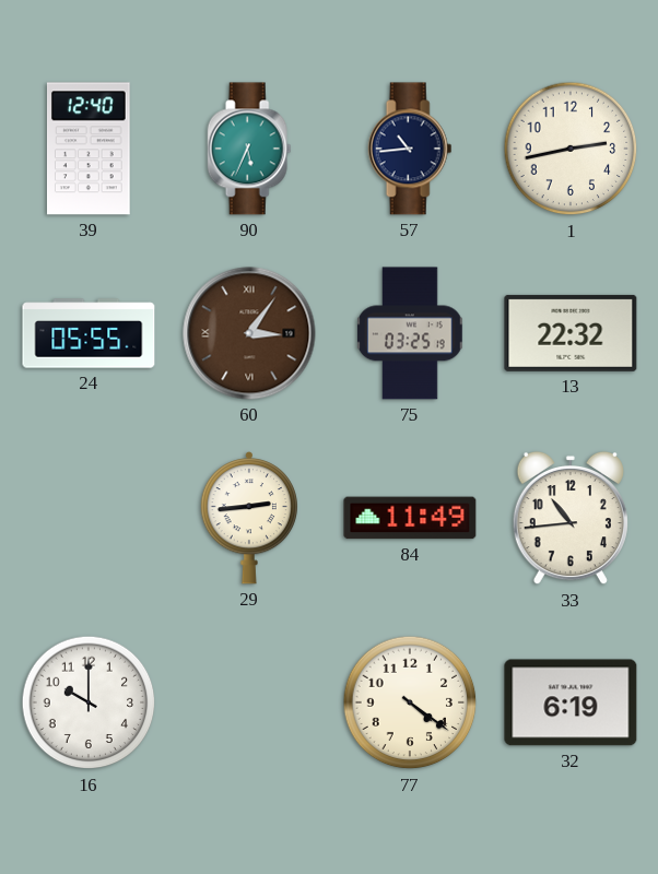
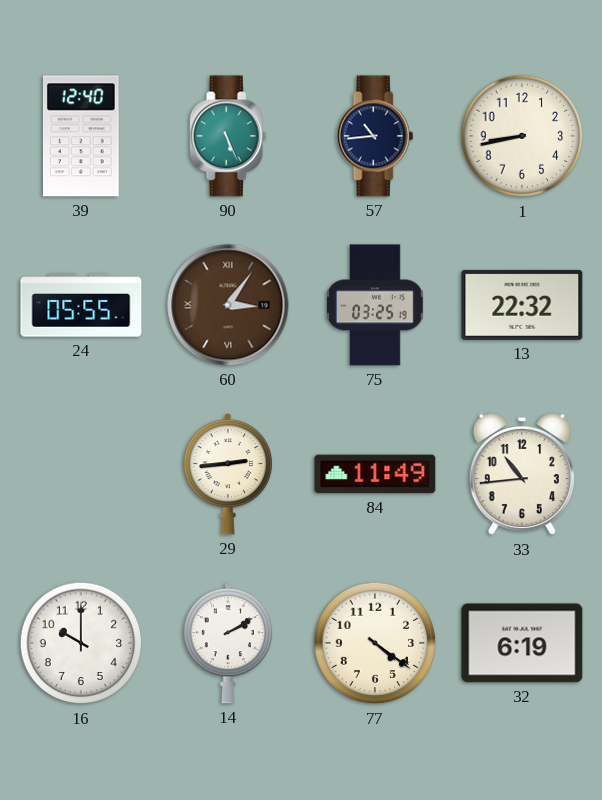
90: 5:34 -> 5:26
1: 2:43 -> 8:43
14: none -> 2:10
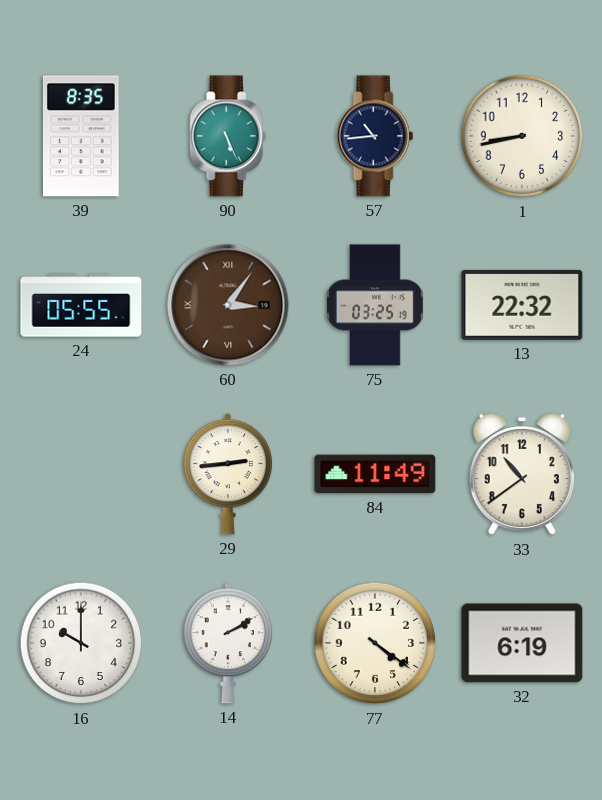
39: 12:40 -> 8:35
33: 10:44 -> 10:39
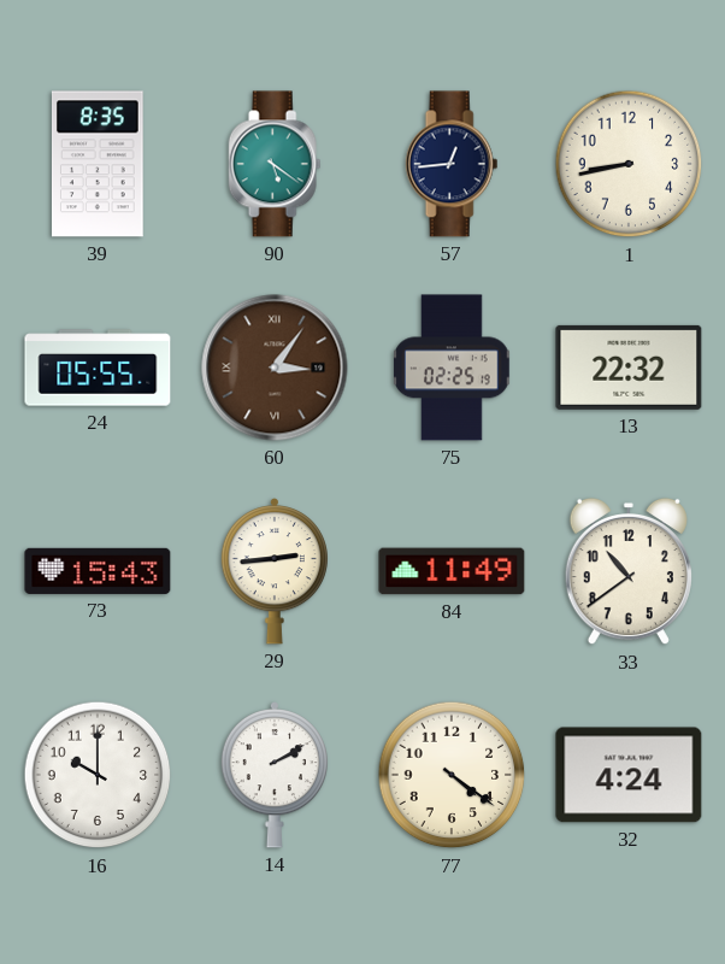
90: 5:26 -> 5:21
57: 10:44 -> 12:44
75: 03:25 -> 02:25
73: none -> 15:43
32: 6:19 -> 4:24
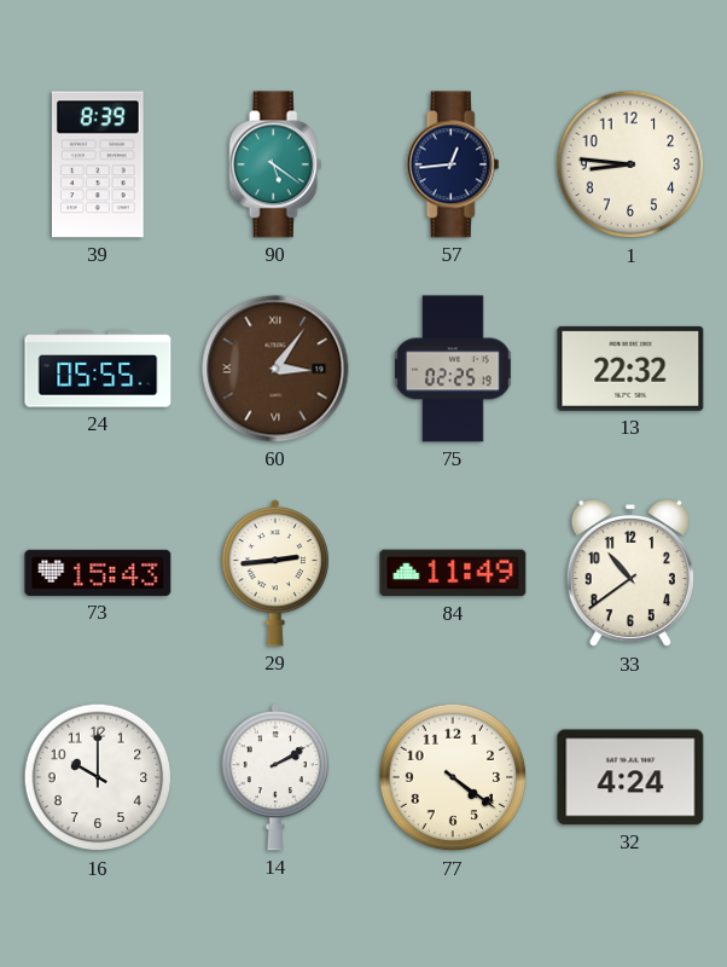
39: 8:35 -> 8:39
1: 8:43 -> 8:46
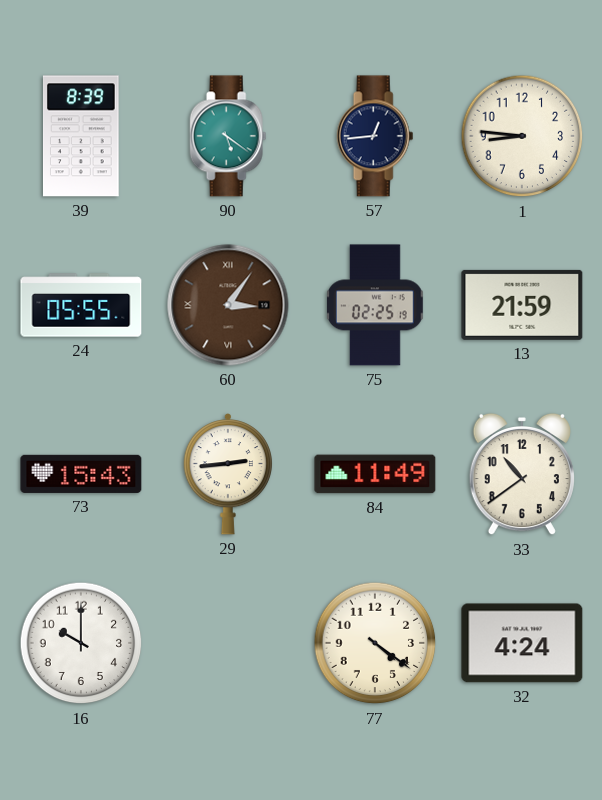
13: 22:32 -> 21:59
14: 2:10 -> none
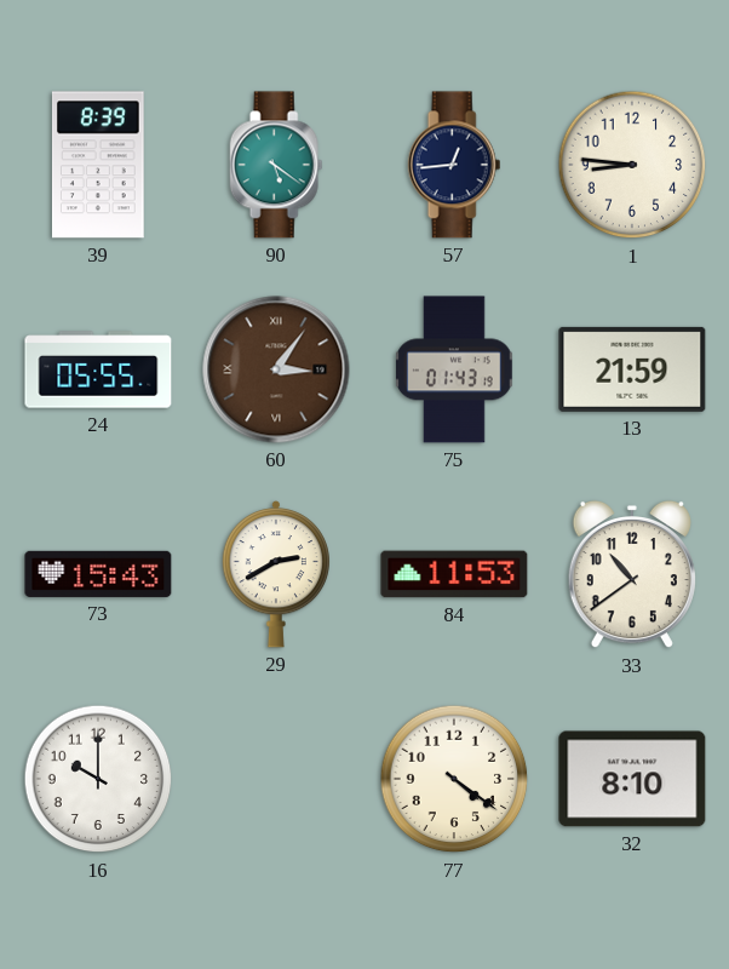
75: 02:25 -> 01:43
29: 2:44 -> 2:40
84: 11:49 -> 11:53
32: 4:24 -> 8:10
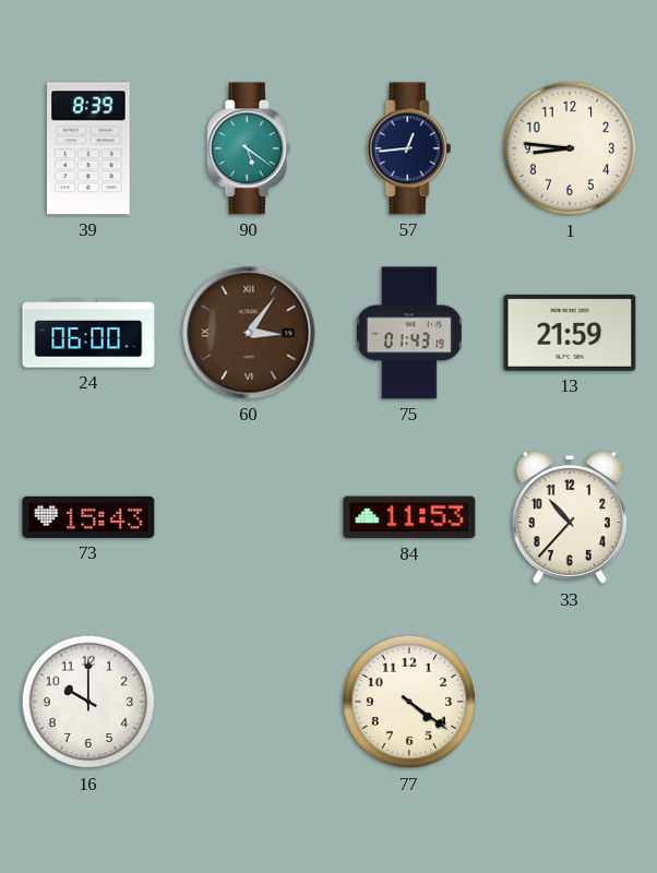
24: 05:55 -> 06:00
29: 2:40 -> none
33: 10:39 -> 10:37
32: 8:10 -> none
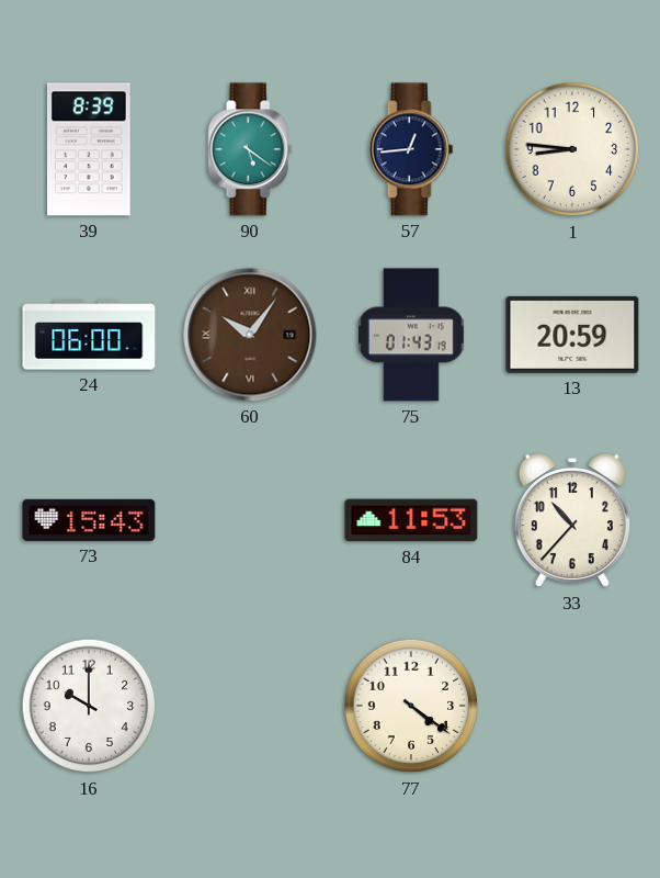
60: 3:06 -> 10:06
13: 21:59 -> 20:59
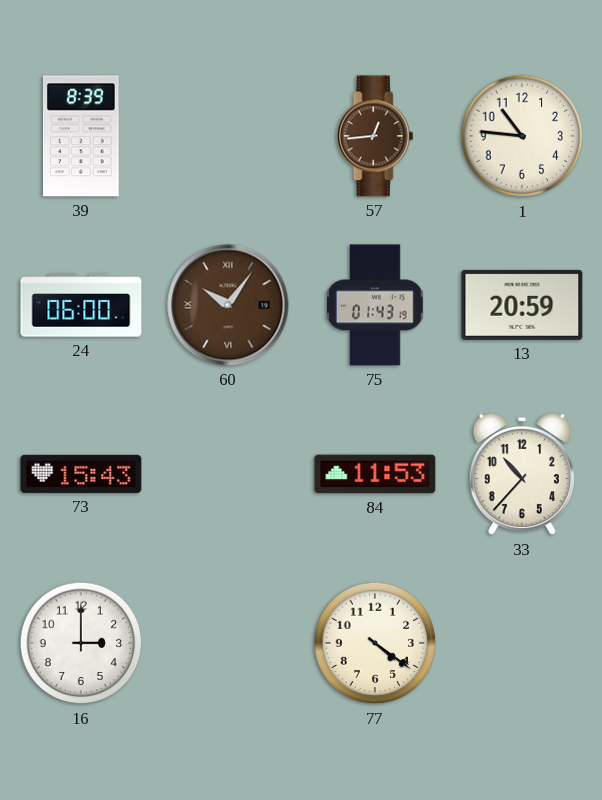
90: 5:21 -> none
57 dial: navy -> brown
1: 8:46 -> 10:46
16: 10:00 -> 3:00
